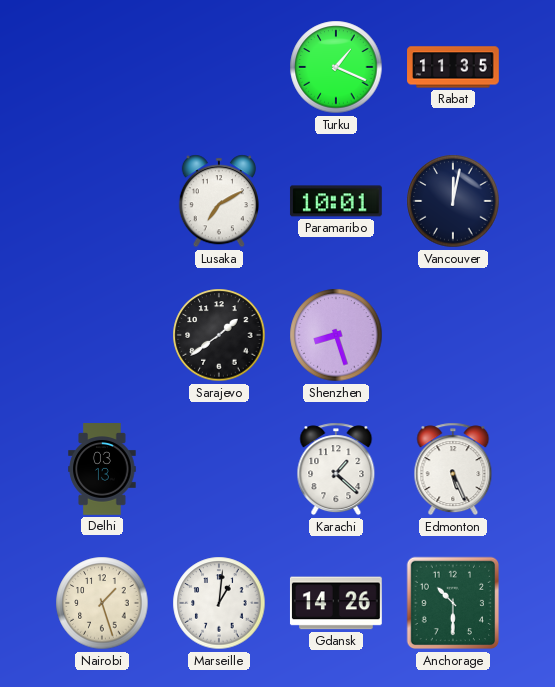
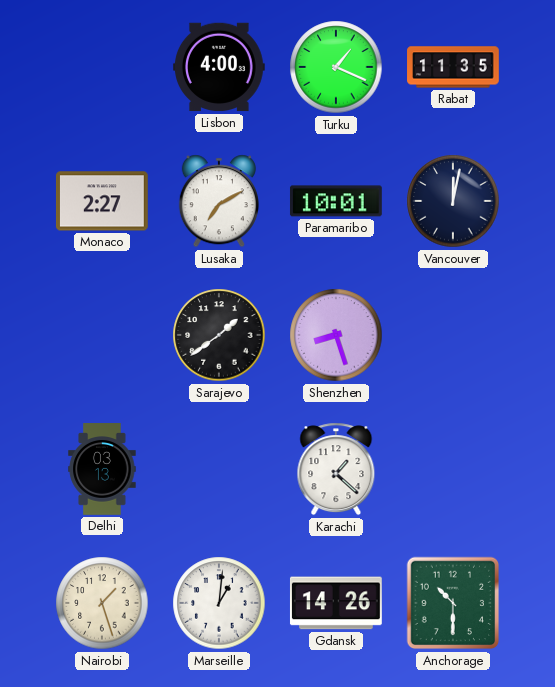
Lisbon: none -> 4:00
Monaco: none -> 2:27
Edmonton: 5:26 -> none
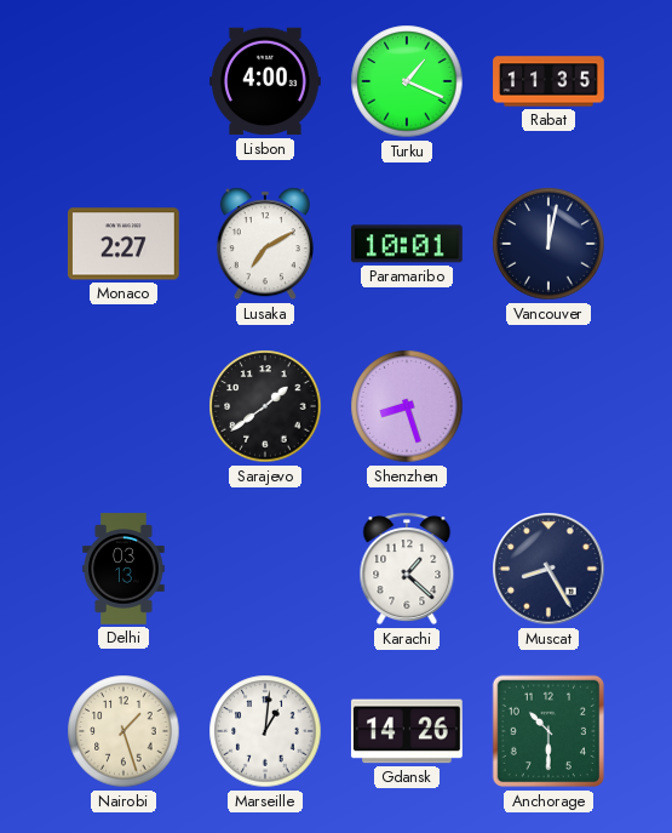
Muscat: none -> 8:25
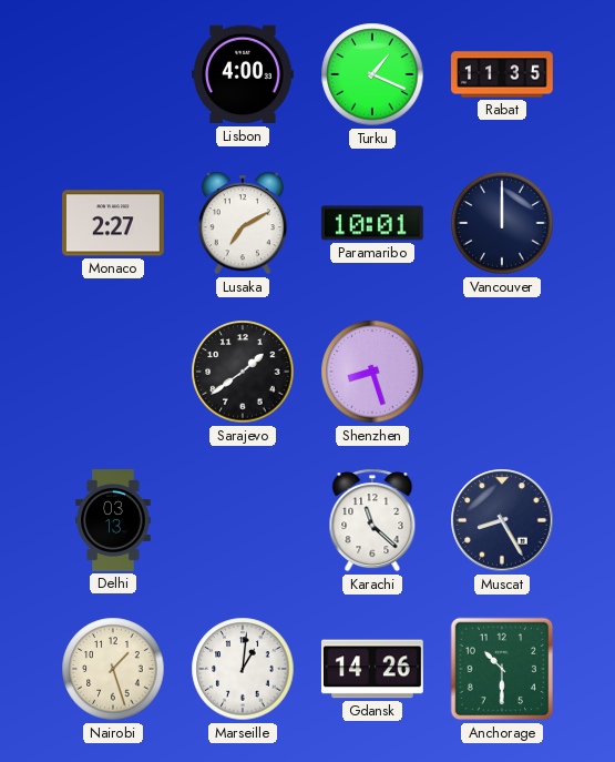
Vancouver: 12:02 -> 12:00
Karachi: 1:22 -> 11:22
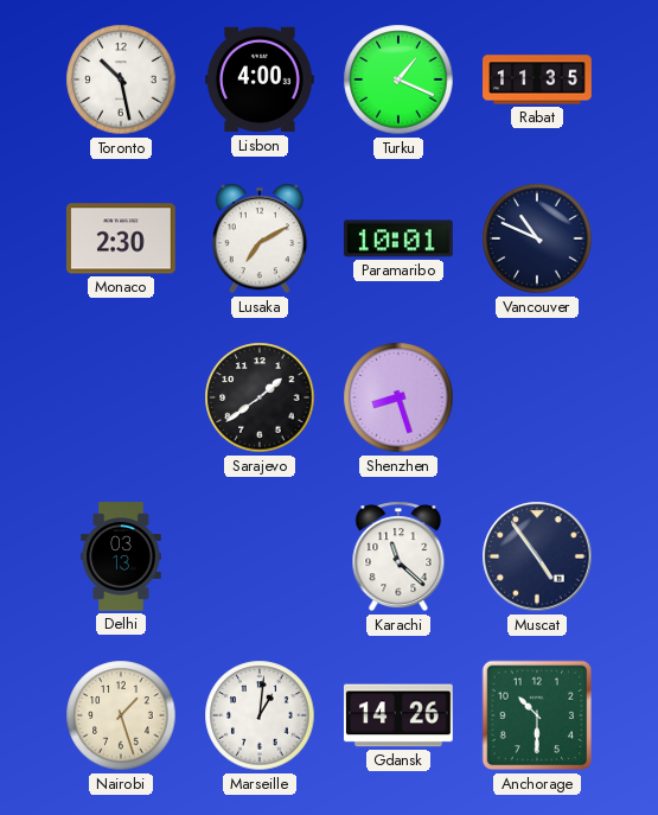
Toronto: none -> 10:28
Monaco: 2:27 -> 2:30
Vancouver: 12:00 -> 10:49
Muscat: 8:25 -> 4:54
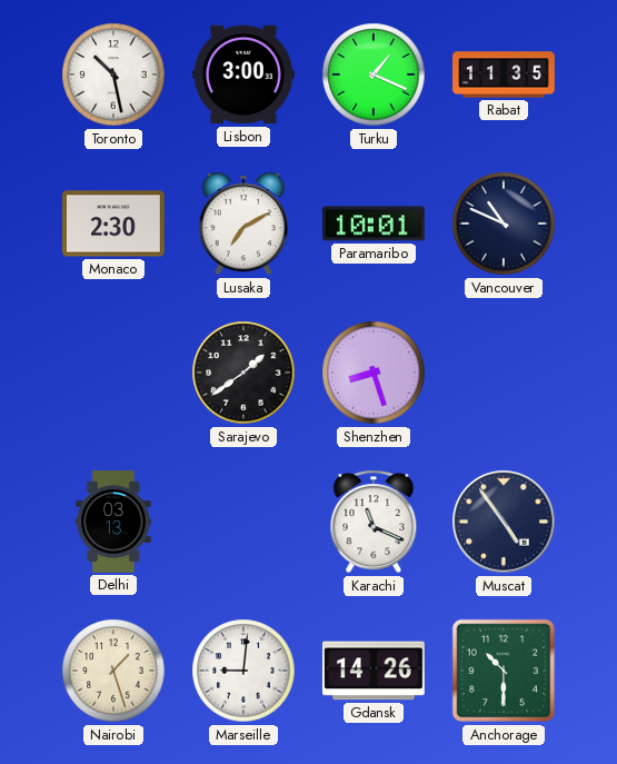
Lisbon: 4:00 -> 3:00
Karachi: 11:22 -> 11:19
Marseille: 1:01 -> 9:01
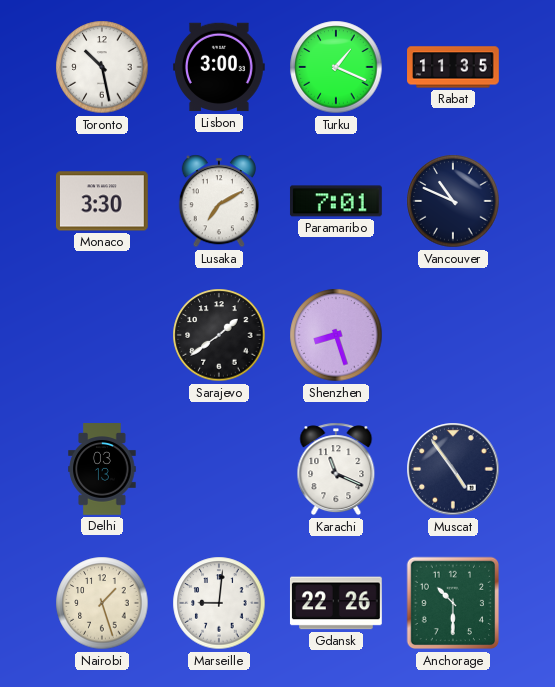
Monaco: 2:30 -> 3:30
Paramaribo: 10:01 -> 7:01
Gdansk: 14:26 -> 22:26
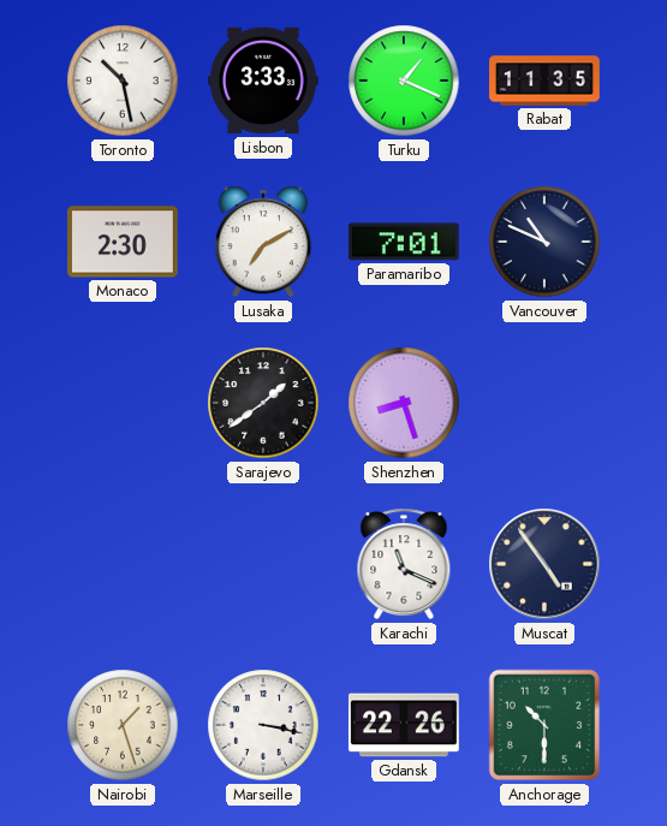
Lisbon: 3:00 -> 3:33
Monaco: 3:30 -> 2:30
Delhi: 03:13 -> none
Marseille: 9:01 -> 3:17
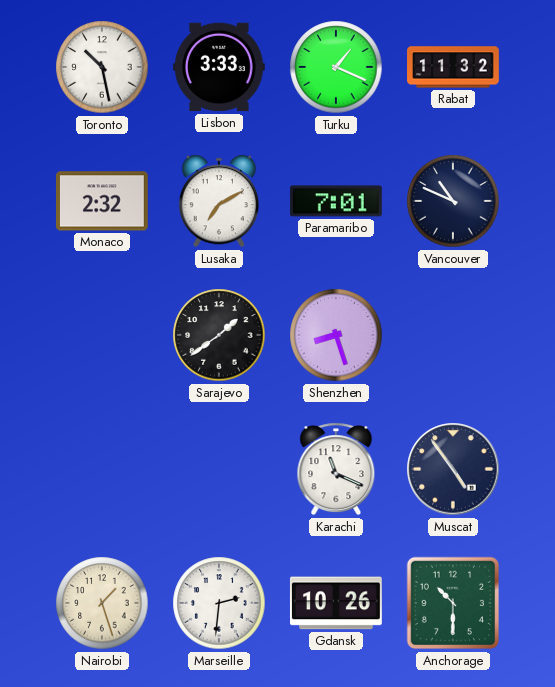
Rabat: 11:35 -> 11:32
Monaco: 2:30 -> 2:32
Marseille: 3:17 -> 2:31
Gdansk: 22:26 -> 10:26
